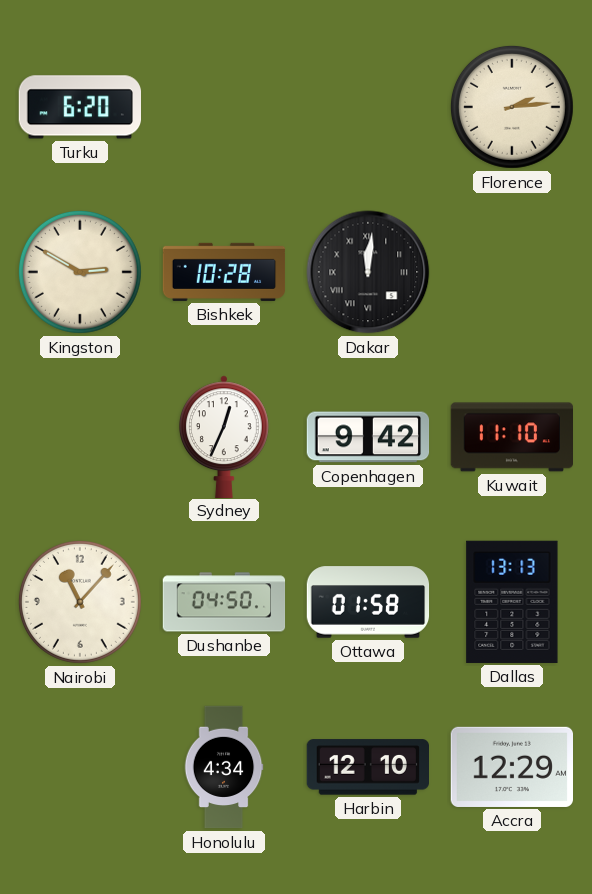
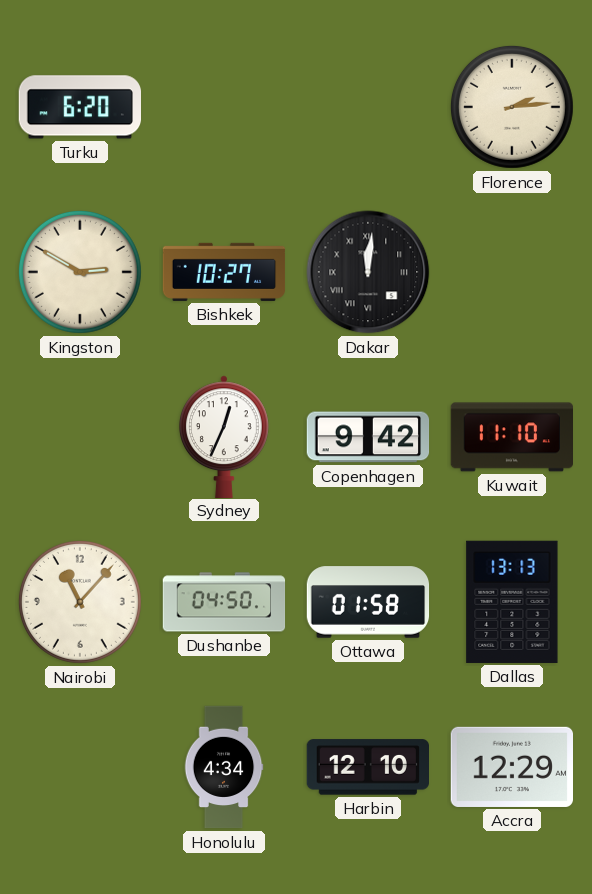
Bishkek: 10:28 -> 10:27
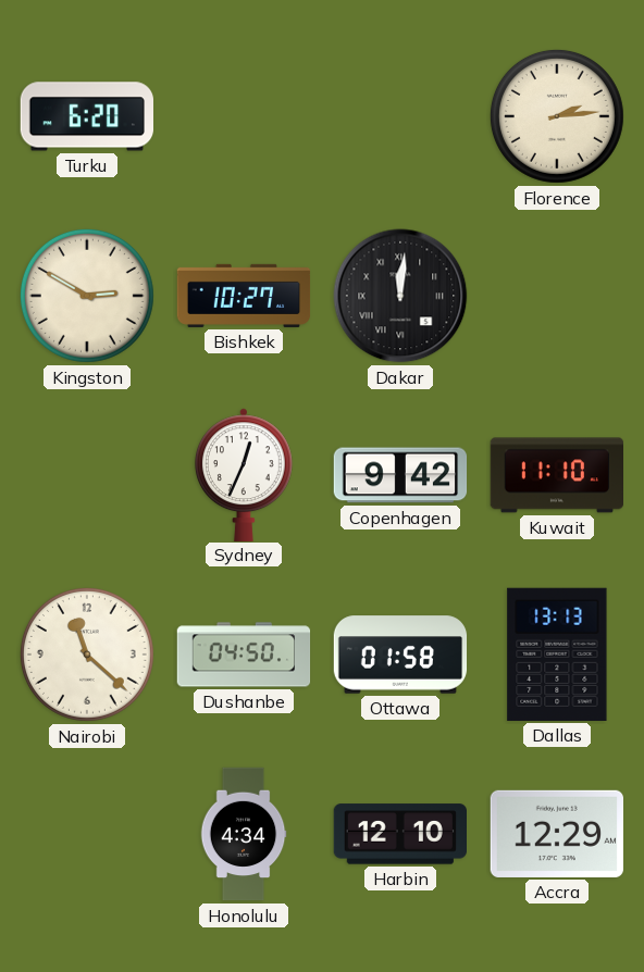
Nairobi: 11:07 -> 11:22
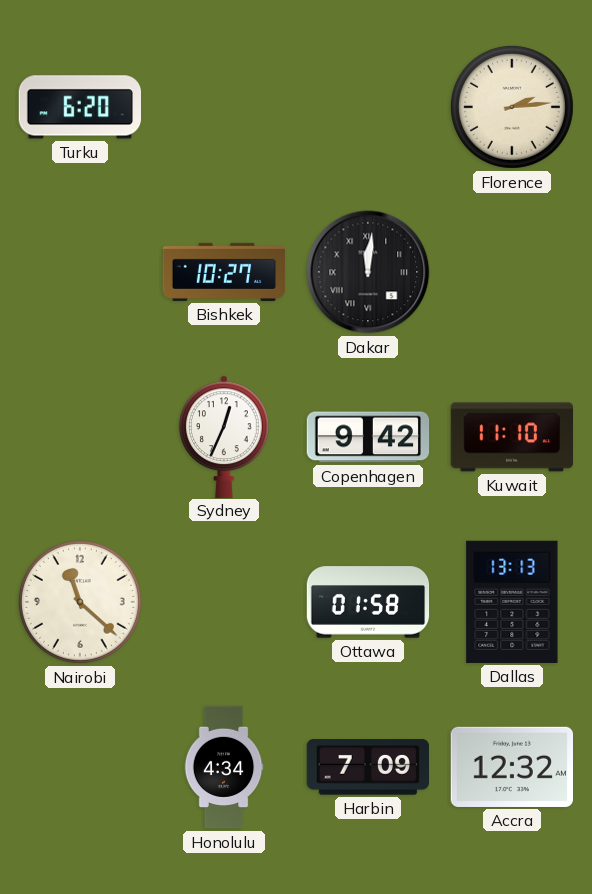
Kingston: 2:50 -> none
Dushanbe: 04:50 -> none
Harbin: 12:10 -> 7:09
Accra: 12:29 -> 12:32
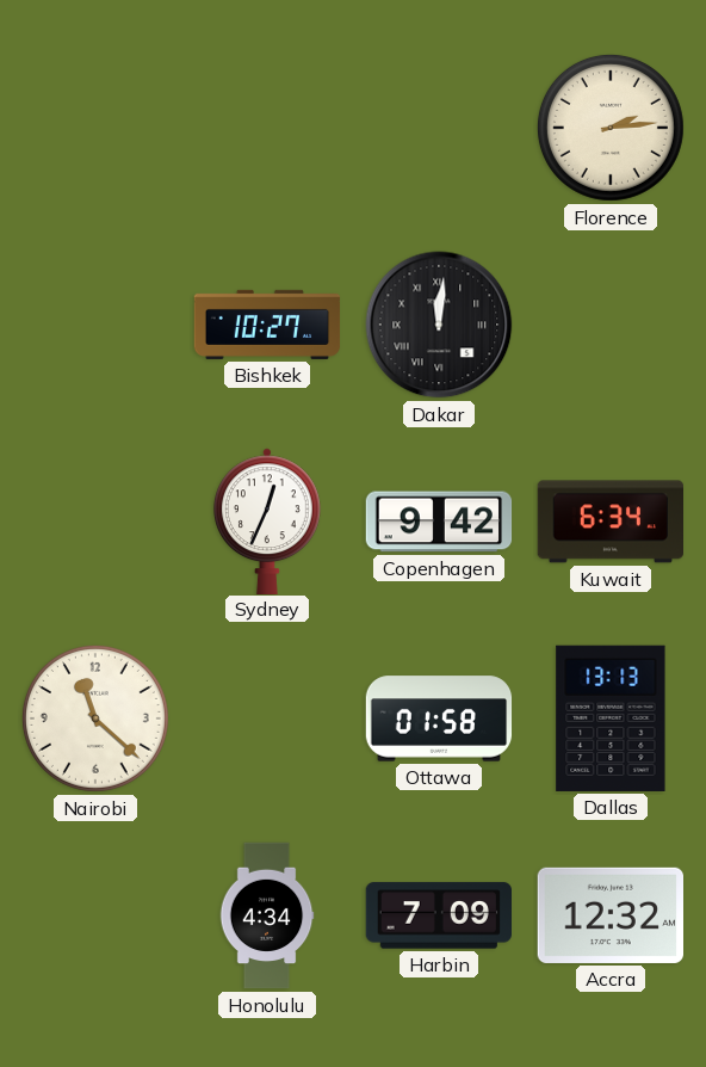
Turku: 6:20 -> none
Kuwait: 11:10 -> 6:34
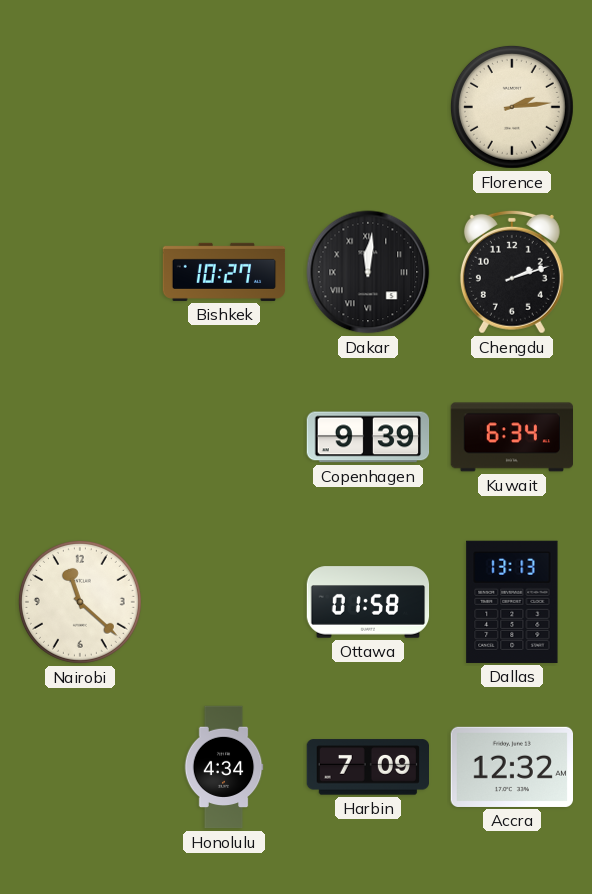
Chengdu: none -> 2:12
Sydney: 12:34 -> none
Copenhagen: 9:42 -> 9:39
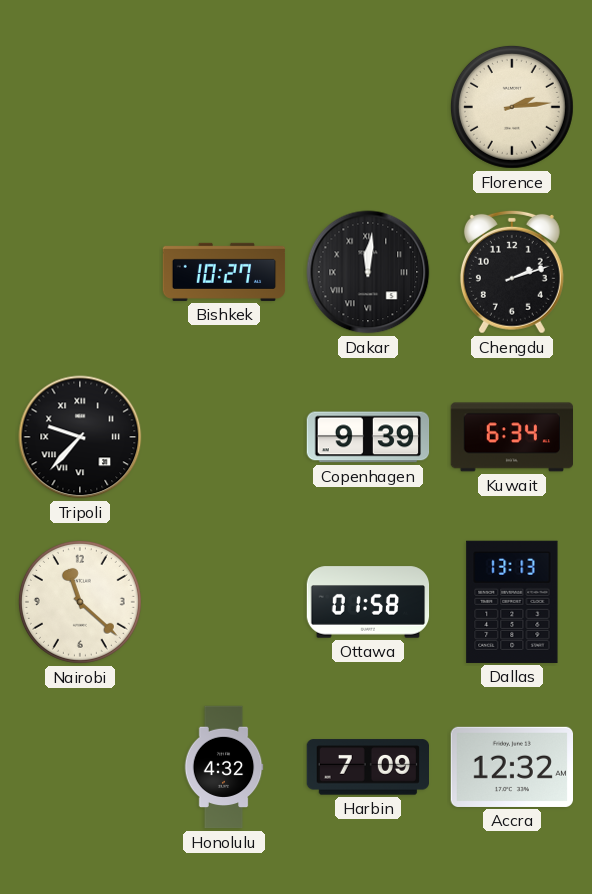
Tripoli: none -> 9:37
Honolulu: 4:34 -> 4:32
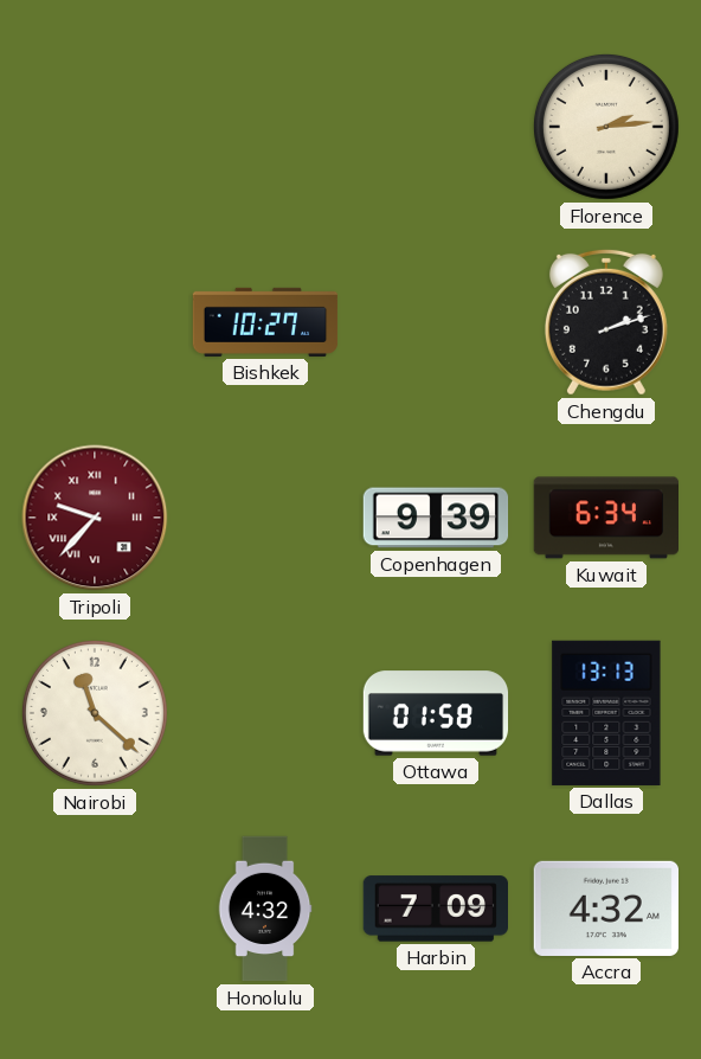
Dakar: 12:01 -> none
Tripoli dial: black -> burgundy
Accra: 12:32 -> 4:32
